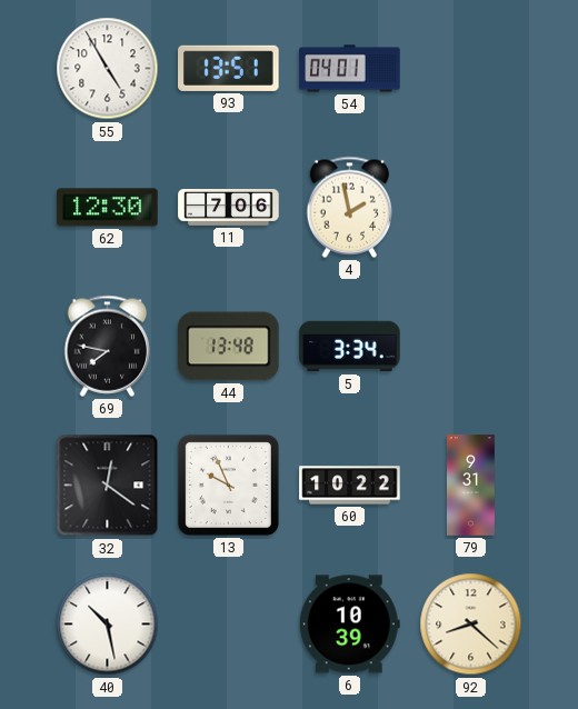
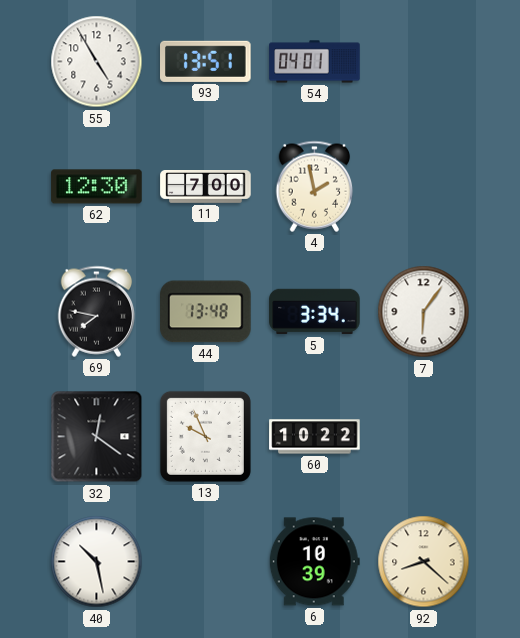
11: 7:06 -> 7:00
7: none -> 6:06
79: 9:31 -> none
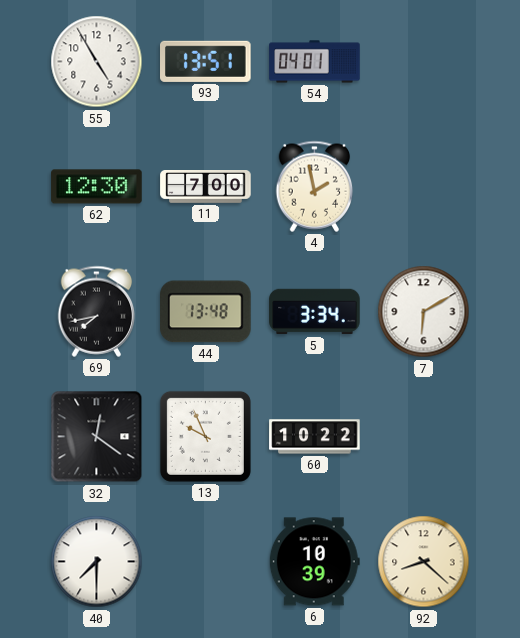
69: 7:47 -> 7:43
7: 6:06 -> 6:10
40: 10:28 -> 7:30
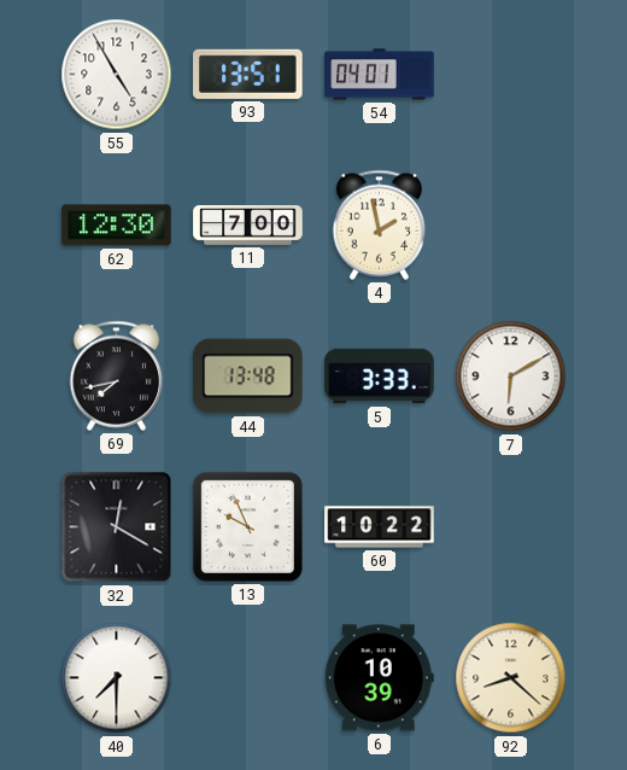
5: 3:34 -> 3:33
32: 12:21 -> 12:20
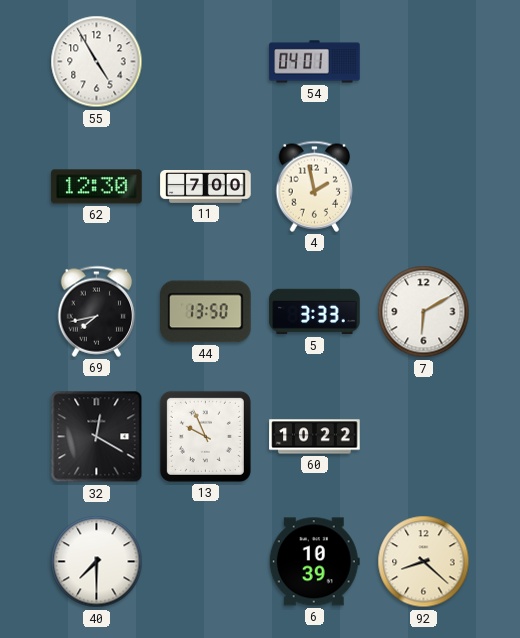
93: 13:51 -> none
44: 13:48 -> 13:50
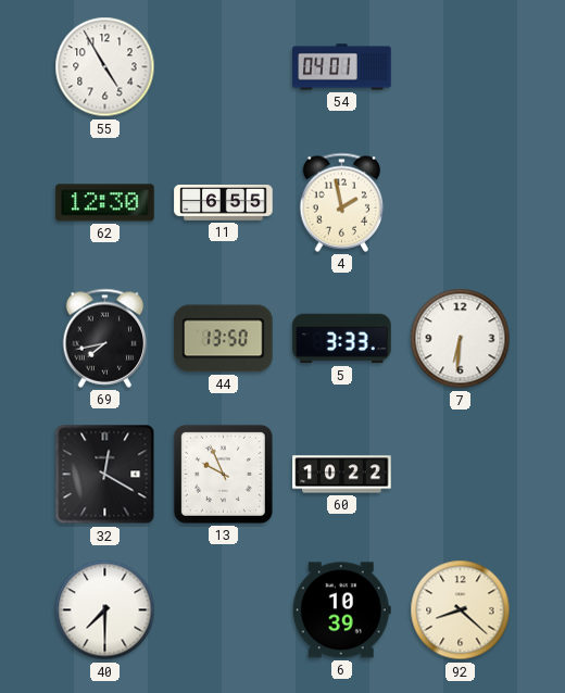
11: 7:00 -> 6:55
7: 6:10 -> 6:31
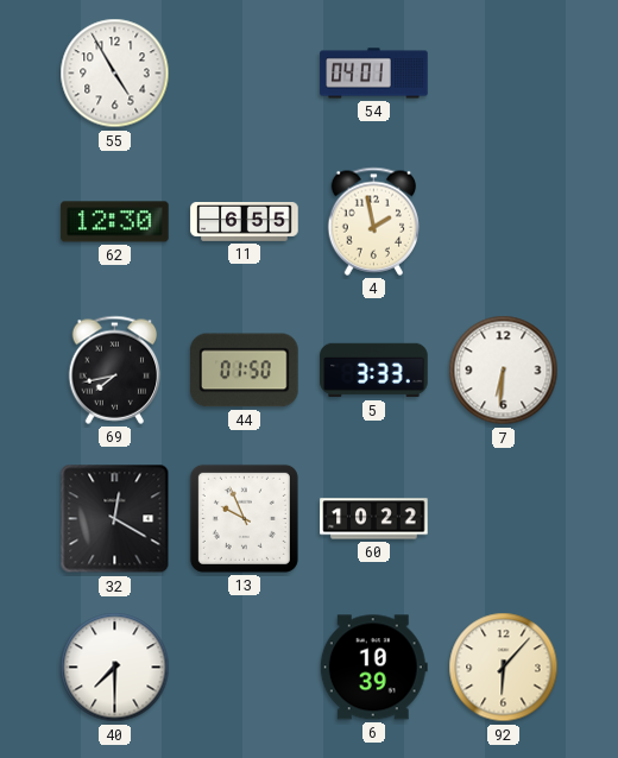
44: 13:50 -> 01:50
92: 8:22 -> 6:07
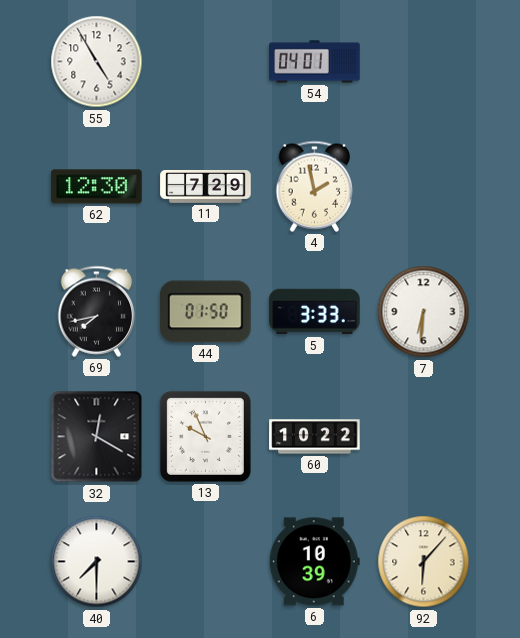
11: 6:55 -> 7:29
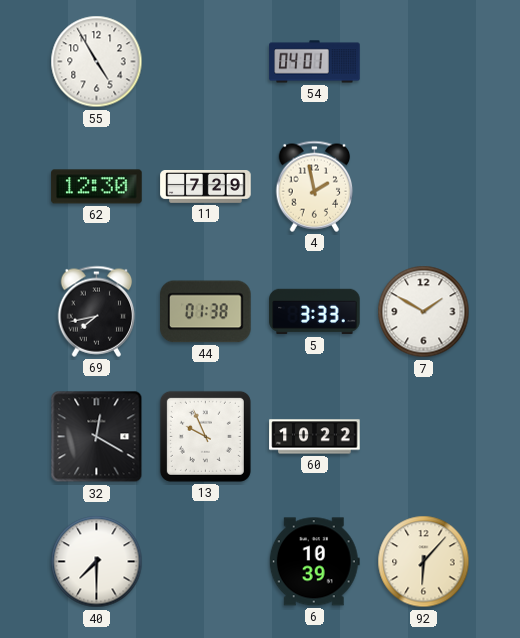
44: 01:50 -> 01:38
7: 6:31 -> 1:50
